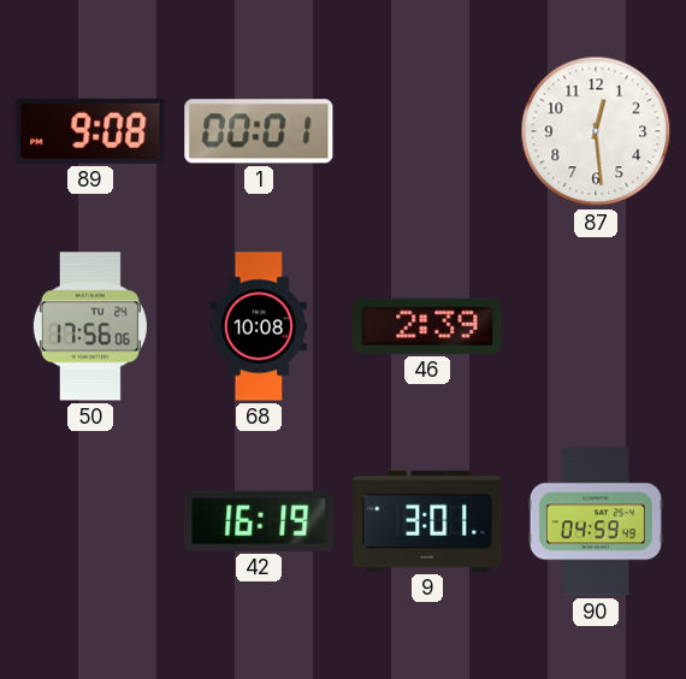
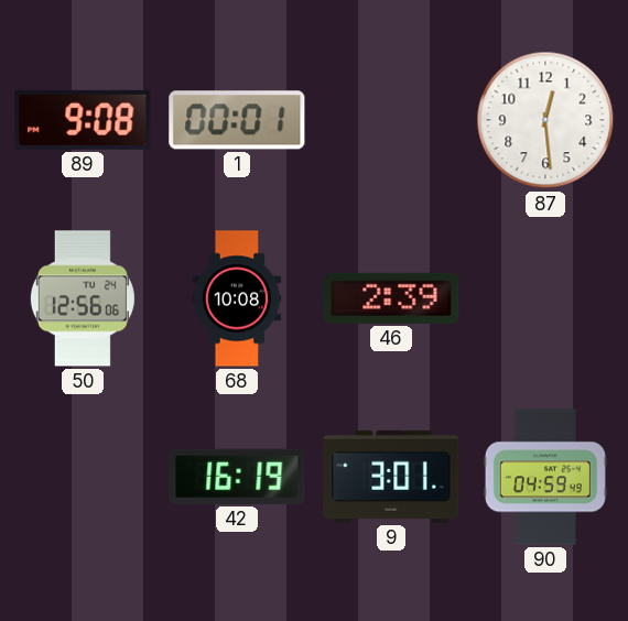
50: 17:56 -> 12:56
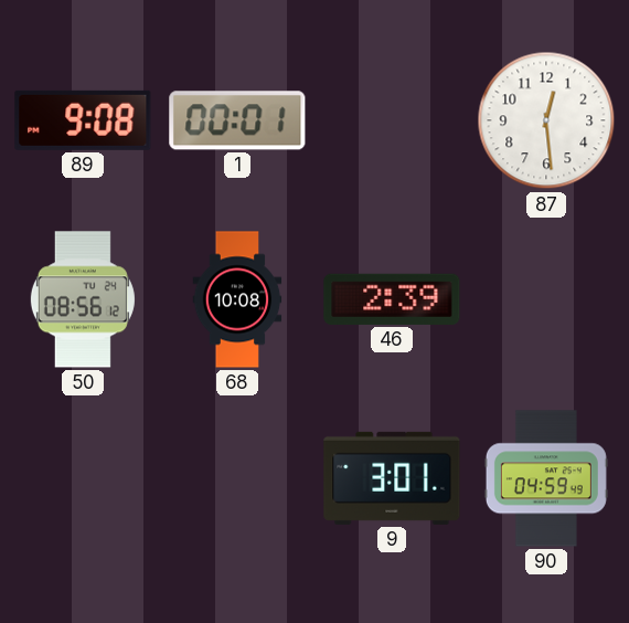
50: 12:56 -> 08:56
42: 16:19 -> none
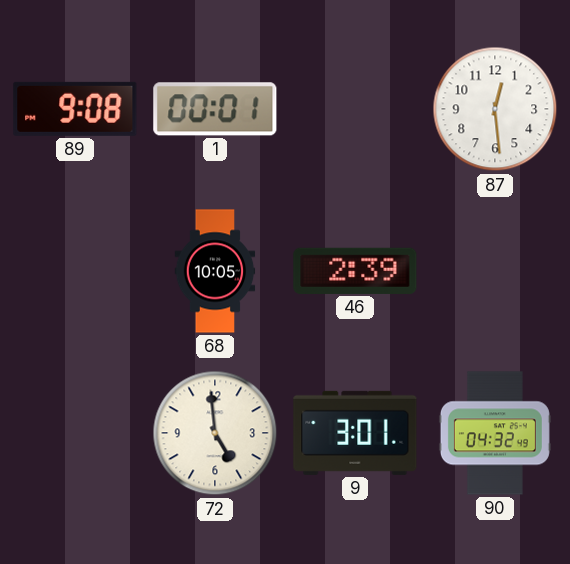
50: 08:56 -> none
68: 10:08 -> 10:05
72: none -> 4:59
90: 04:59 -> 04:32
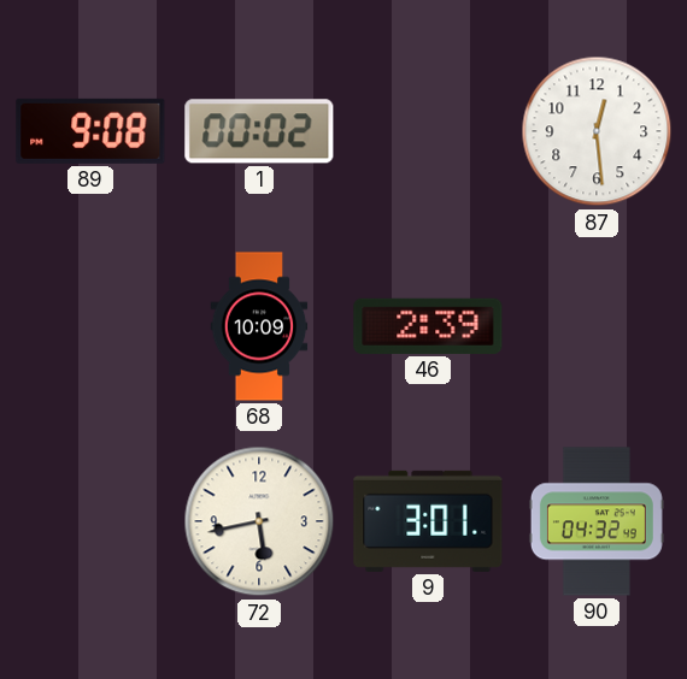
1: 00:01 -> 00:02
68: 10:05 -> 10:09
72: 4:59 -> 5:43
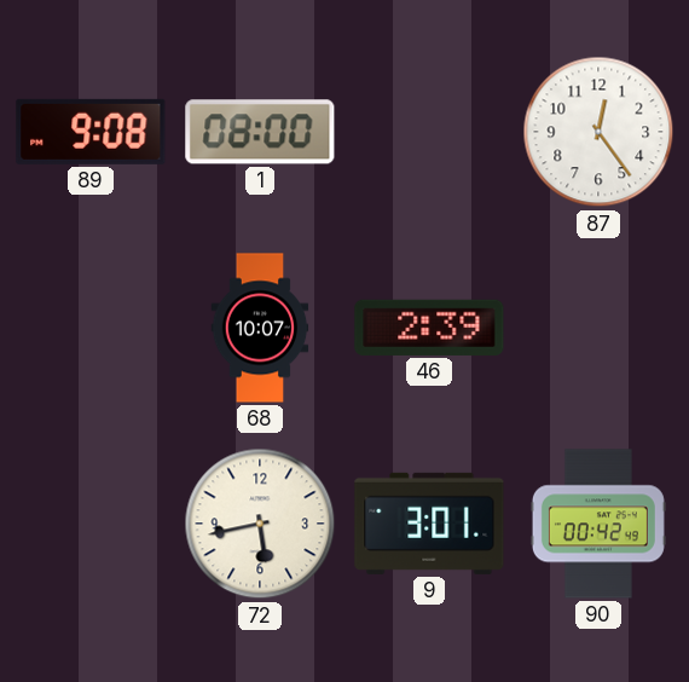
1: 00:02 -> 08:00
87: 12:29 -> 12:24
68: 10:09 -> 10:07
90: 04:32 -> 00:42
